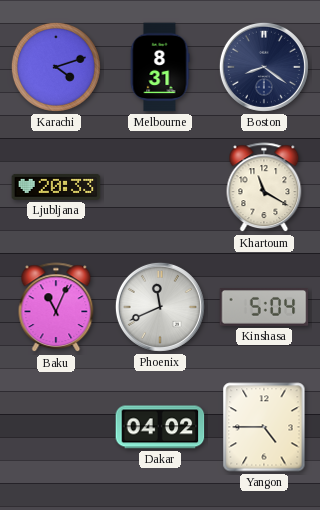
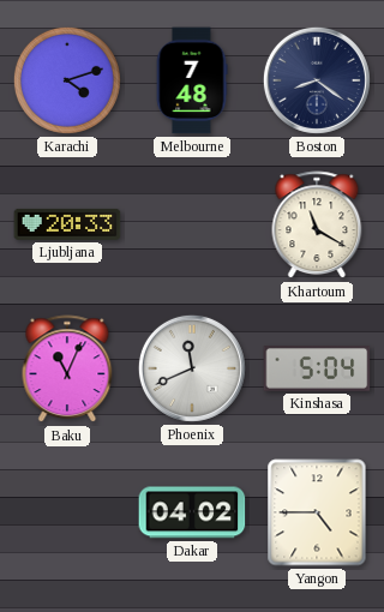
Melbourne: 8:31 -> 7:48
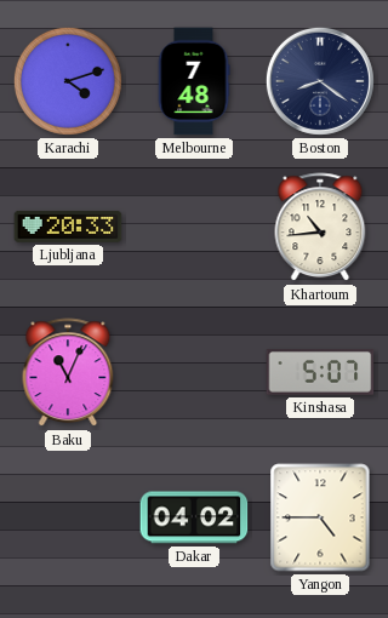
Khartoum: 11:20 -> 10:44
Phoenix: 11:41 -> none
Kinshasa: 5:04 -> 5:07
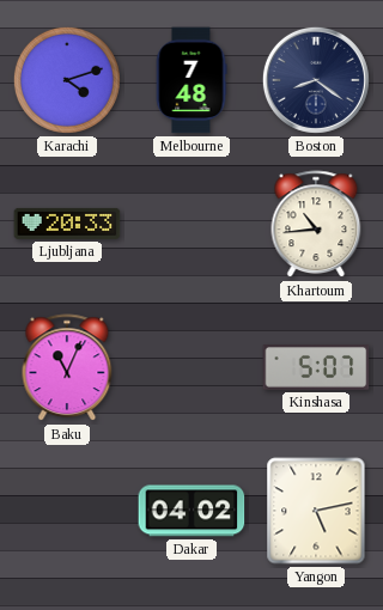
Yangon: 4:45 -> 5:13
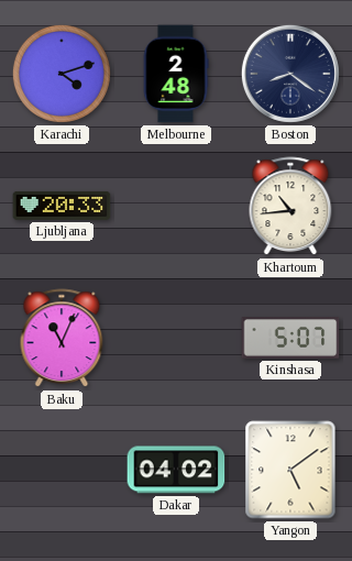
Melbourne: 7:48 -> 2:48
Yangon: 5:13 -> 5:09
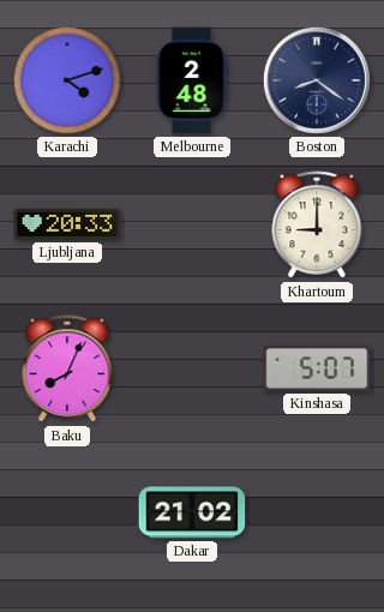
Khartoum: 10:44 -> 9:00
Baku: 11:04 -> 8:04
Dakar: 04:02 -> 21:02
Yangon: 5:09 -> none
